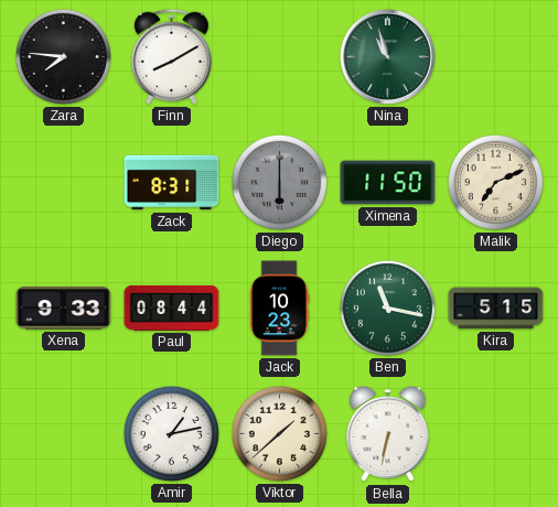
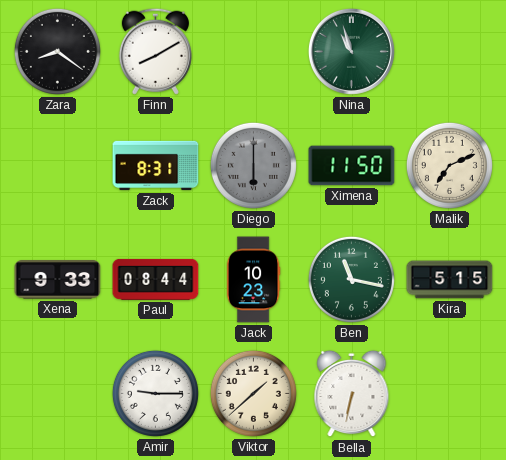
Zara: 7:46 -> 8:21
Amir: 1:13 -> 9:15
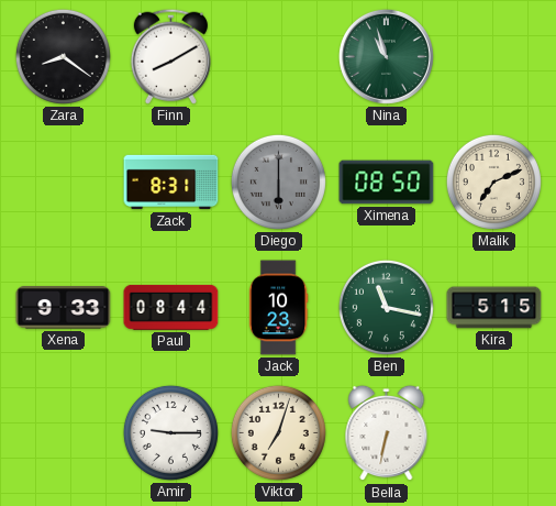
Ximena: 11:50 -> 08:50
Viktor: 1:38 -> 7:03
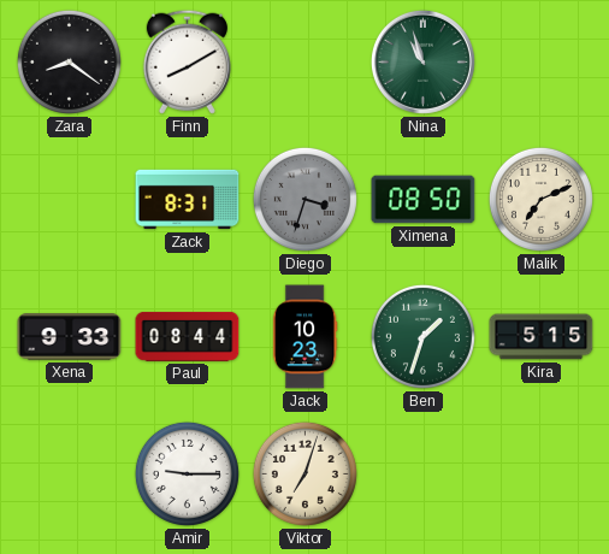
Diego: 6:00 -> 3:33
Ben: 11:17 -> 1:33
Bella: 6:32 -> none
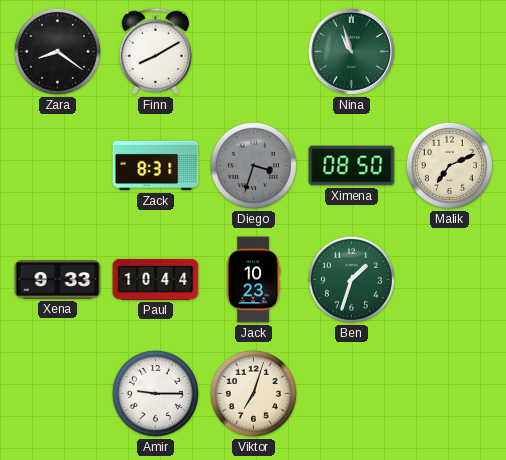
Paul: 08:44 -> 10:44
Kira: 5:15 -> none
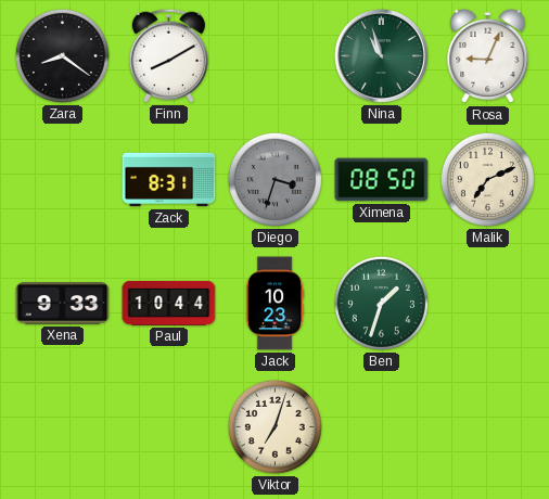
Rosa: none -> 9:04
Amir: 9:15 -> none
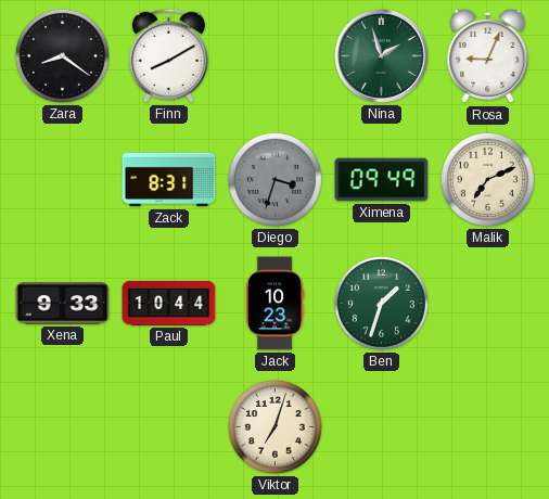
Nina: 10:57 -> 1:57
Ximena: 08:50 -> 09:49
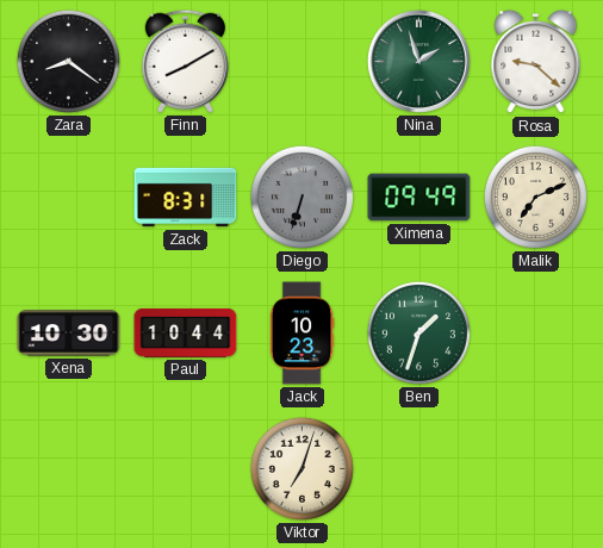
Rosa: 9:04 -> 9:22
Diego: 3:33 -> 6:33
Xena: 9:33 -> 10:30
